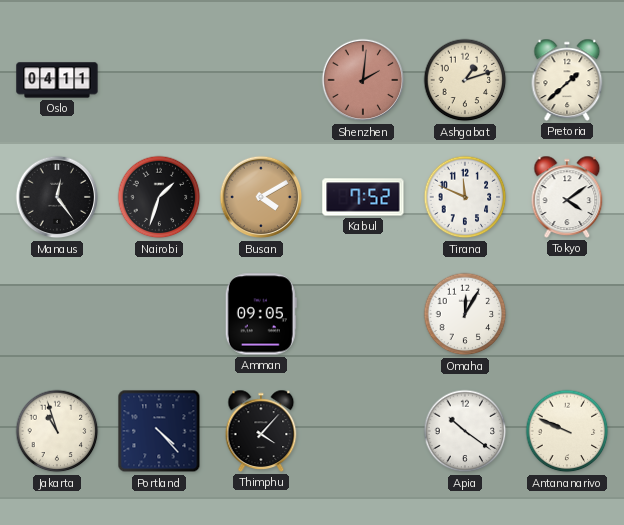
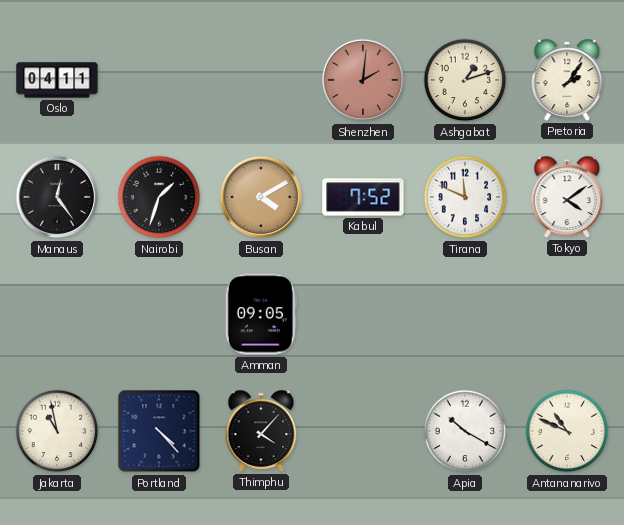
Pretoria: 1:38 -> 2:06
Omaha: 12:05 -> none
Jakarta: 10:57 -> 10:58
Apia: 10:21 -> 10:20
Antananarivo: 9:49 -> 10:49
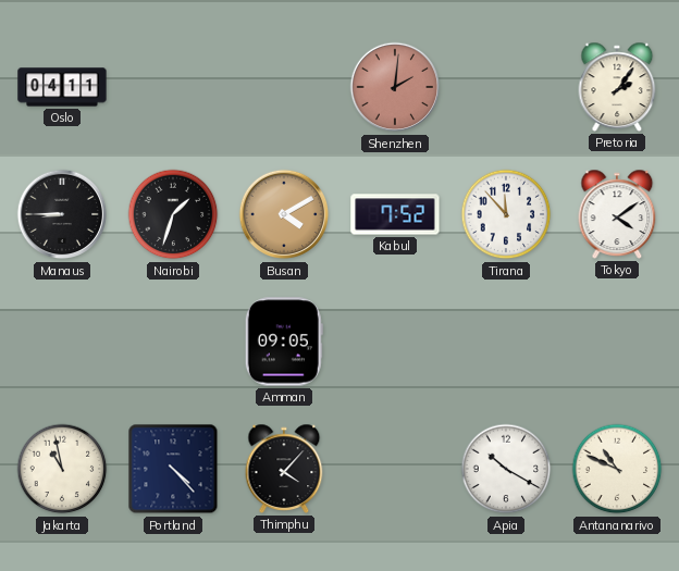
Ashgabat: 1:12 -> none
Manaus: 12:24 -> 8:45
Tirana: 11:49 -> 11:53
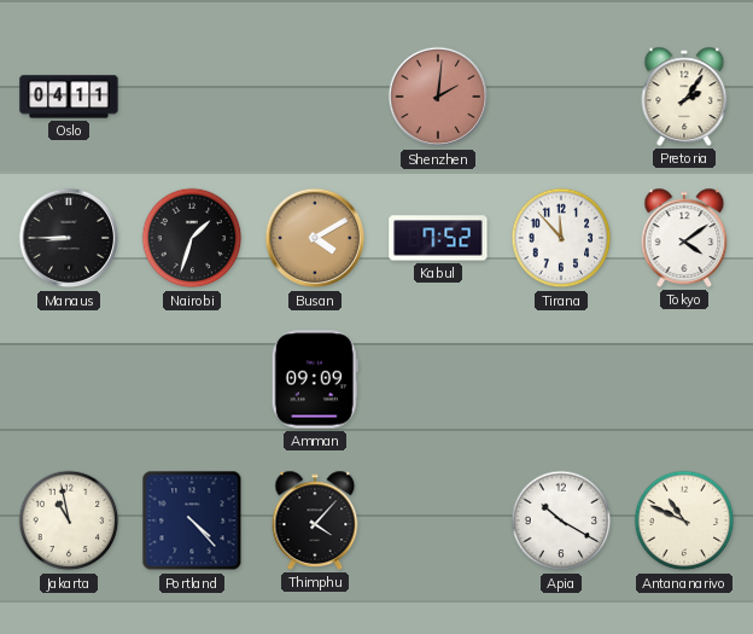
Amman: 09:05 -> 09:09
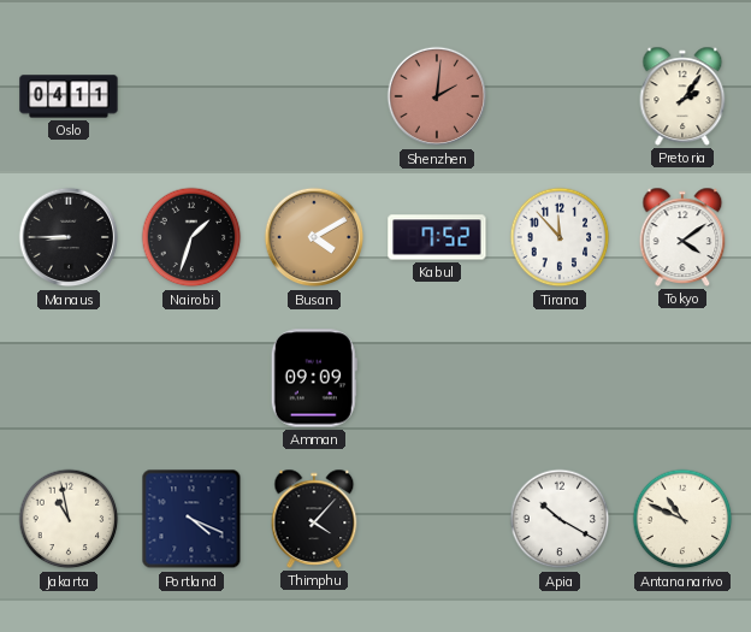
Portland: 4:23 -> 4:19
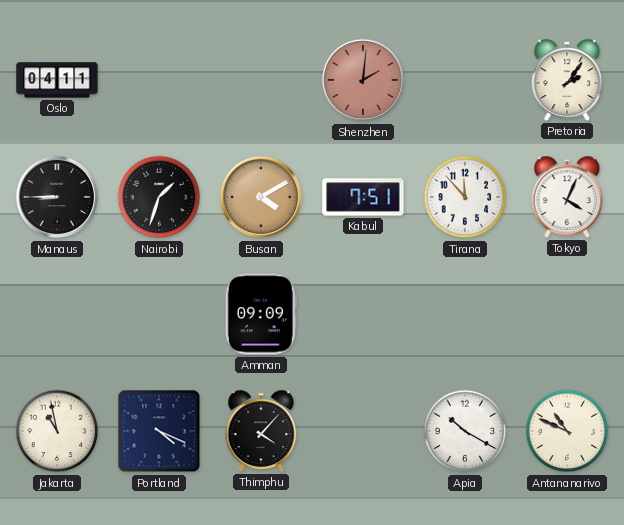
Kabul: 7:52 -> 7:51
Tokyo: 4:09 -> 4:04
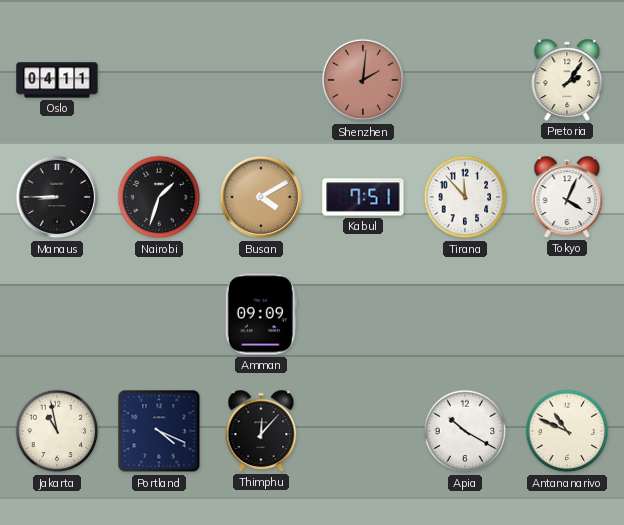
Thimphu: 4:07 -> 12:07
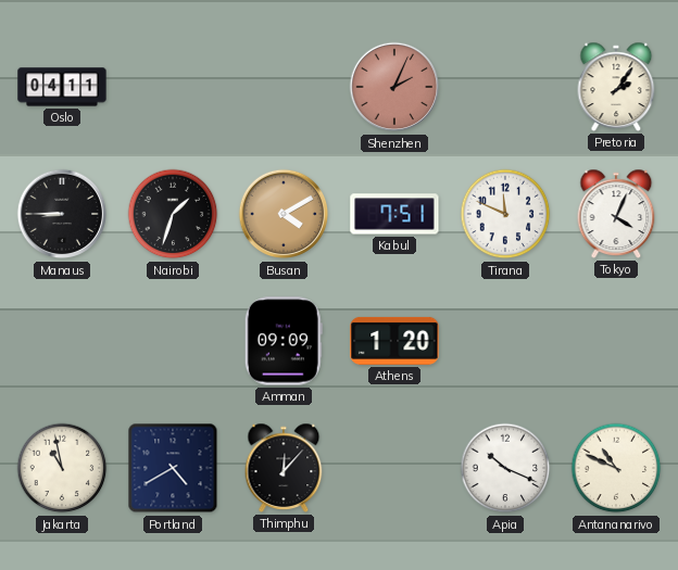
Shenzhen: 2:01 -> 2:04
Tirana: 11:53 -> 11:49
Athens: none -> 1:20
Portland: 4:19 -> 4:40
Apia: 10:20 -> 10:19
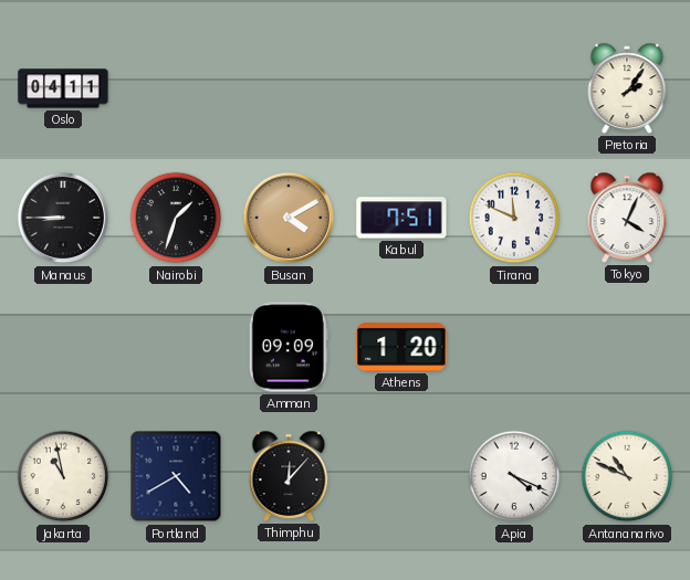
Shenzhen: 2:04 -> none
Apia: 10:19 -> 4:19
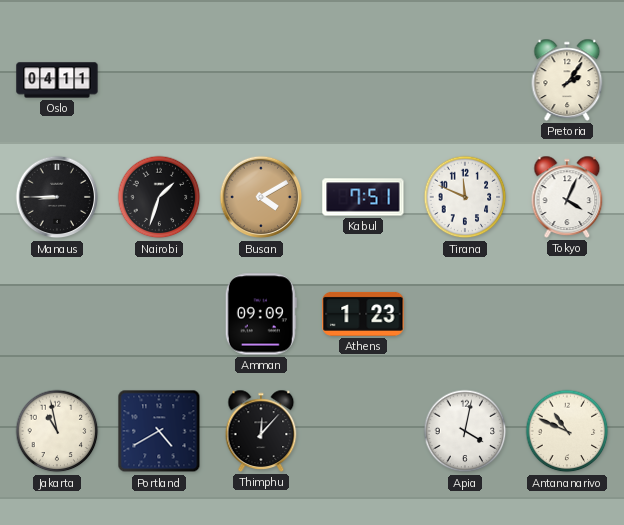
Athens: 1:20 -> 1:23
Apia: 4:19 -> 4:02
